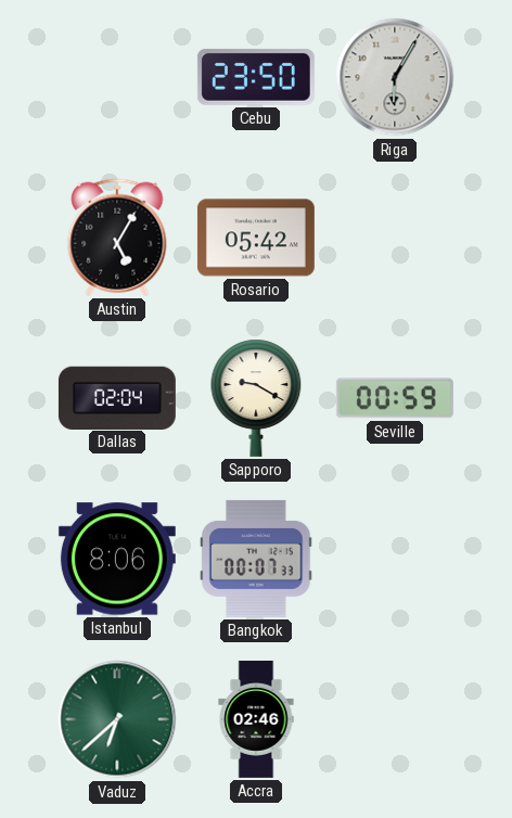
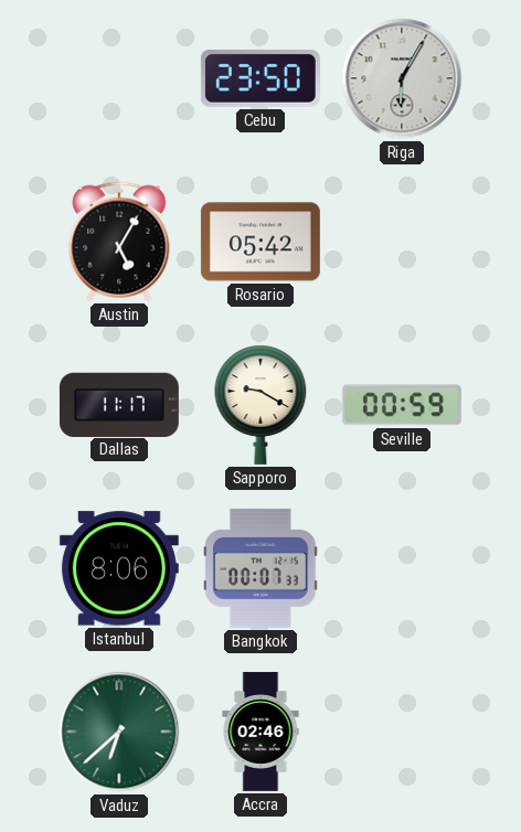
Dallas: 02:04 -> 11:17
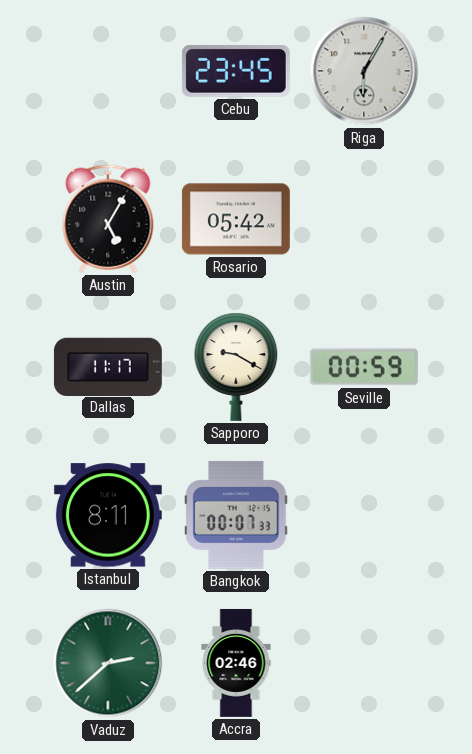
Cebu: 23:50 -> 23:45
Istanbul: 8:06 -> 8:11
Vaduz: 6:38 -> 2:38
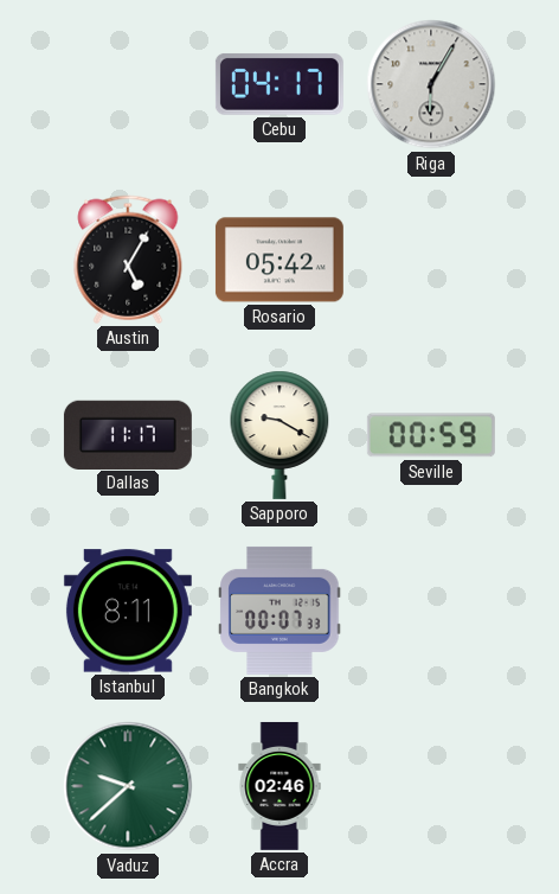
Cebu: 23:45 -> 04:17
Vaduz: 2:38 -> 9:38
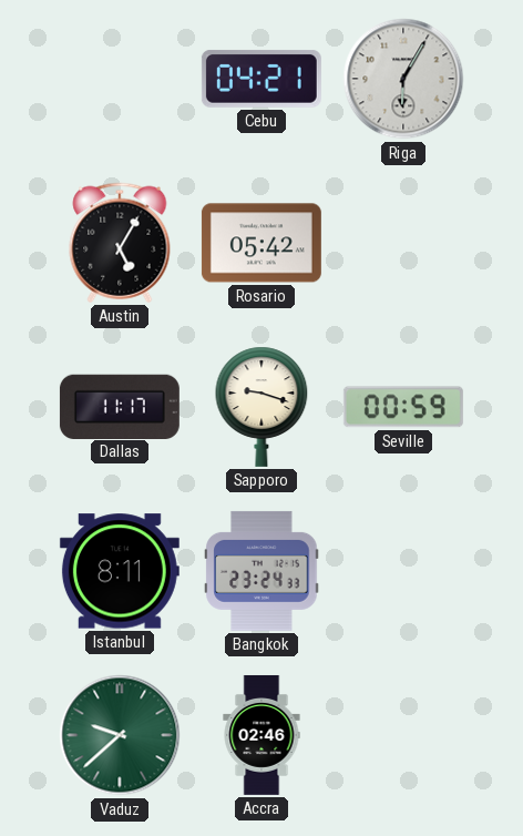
Cebu: 04:17 -> 04:21
Sapporo: 9:20 -> 9:18
Bangkok: 00:07 -> 23:24
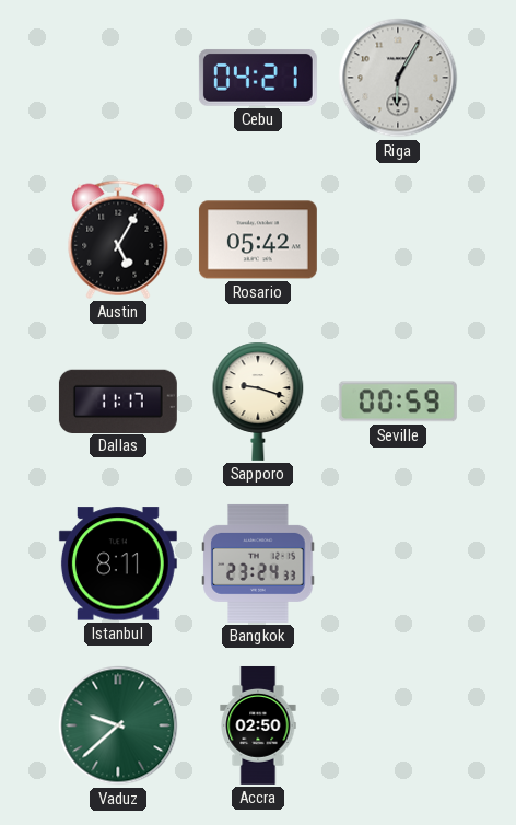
Accra: 02:46 -> 02:50
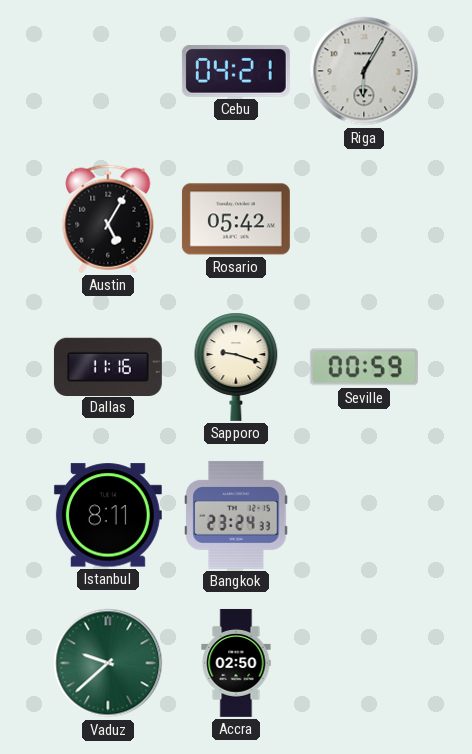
Dallas: 11:17 -> 11:16
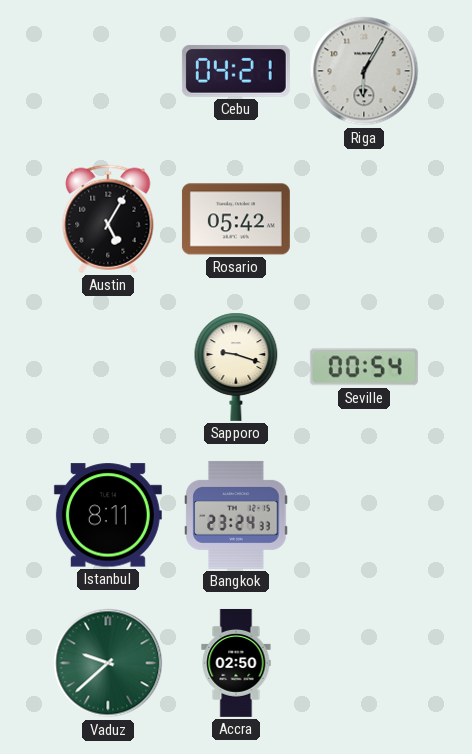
Dallas: 11:16 -> none
Seville: 00:59 -> 00:54
